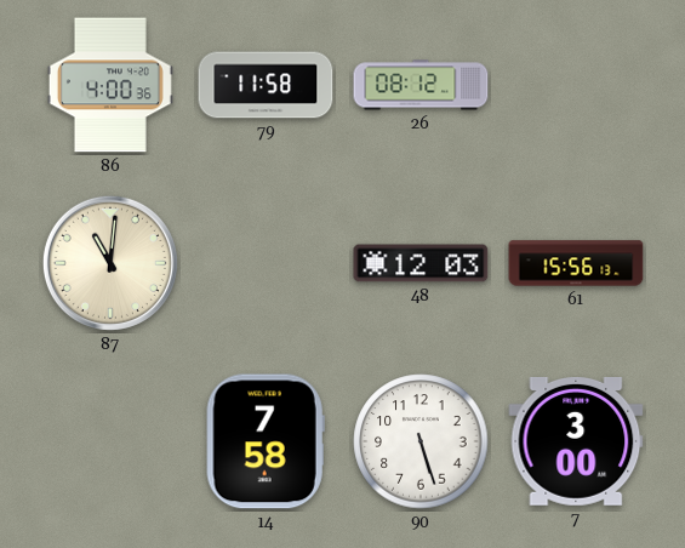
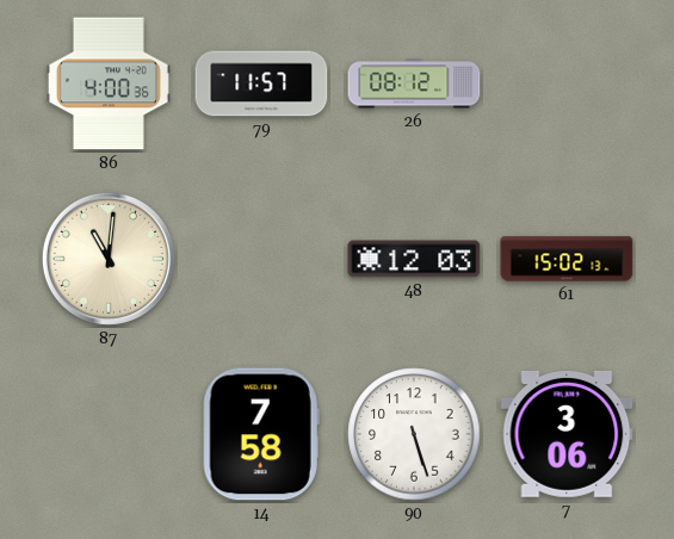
79: 11:58 -> 11:57
61: 15:56 -> 15:02
7: 3:00 -> 3:06
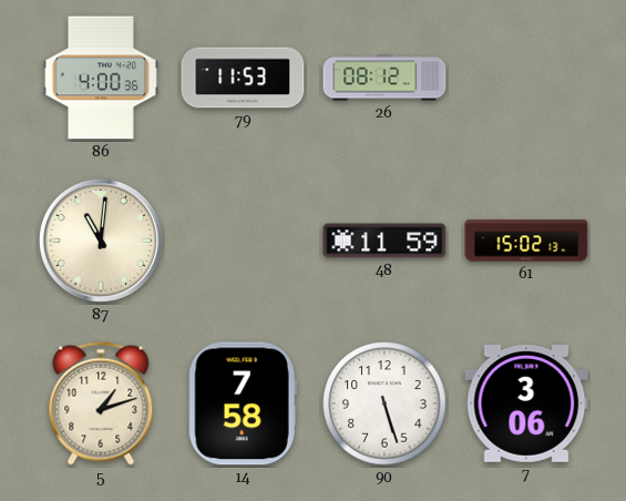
79: 11:57 -> 11:53
48: 12:03 -> 11:59
5: none -> 1:12
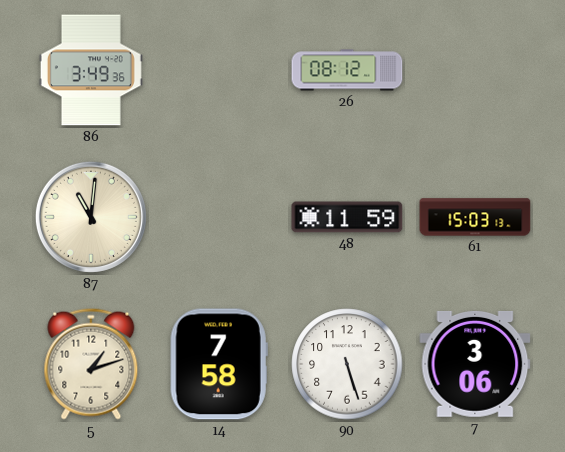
86: 4:00 -> 3:49
79: 11:53 -> none
61: 15:02 -> 15:03
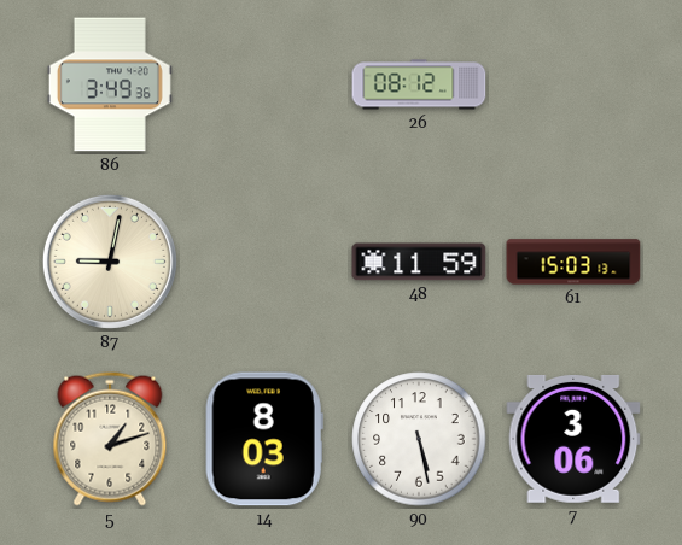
87: 11:01 -> 9:02
14: 7:58 -> 8:03
90: 5:27 -> 5:28
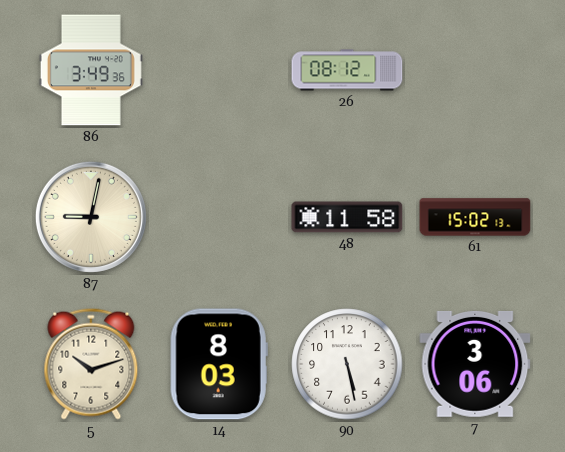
48: 11:59 -> 11:58
61: 15:03 -> 15:02
5: 1:12 -> 10:12
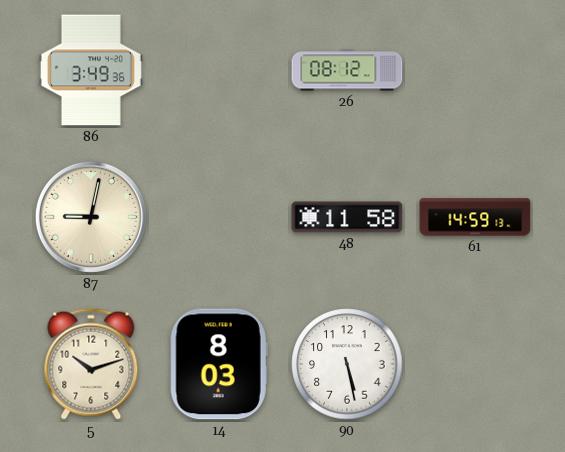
61: 15:02 -> 14:59
7: 3:06 -> none
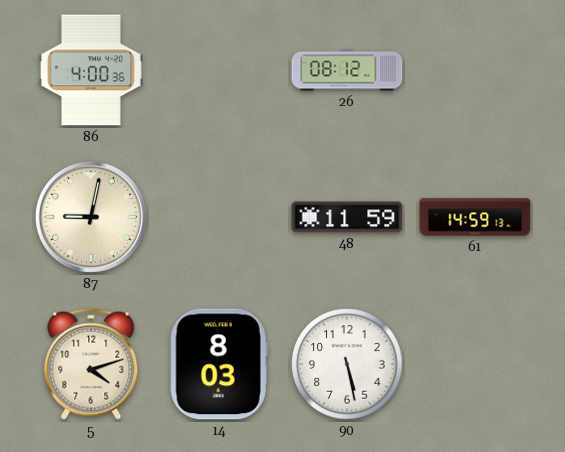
86: 3:49 -> 4:00
48: 11:58 -> 11:59
5: 10:12 -> 4:12
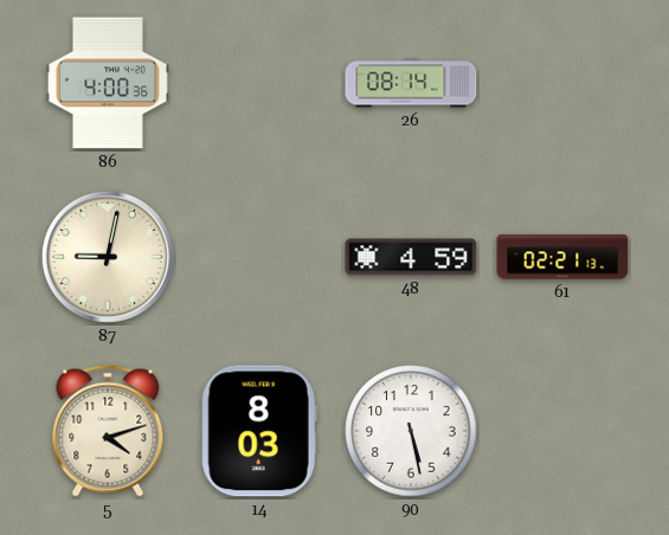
26: 08:12 -> 08:14
48: 11:59 -> 4:59
61: 14:59 -> 02:21
